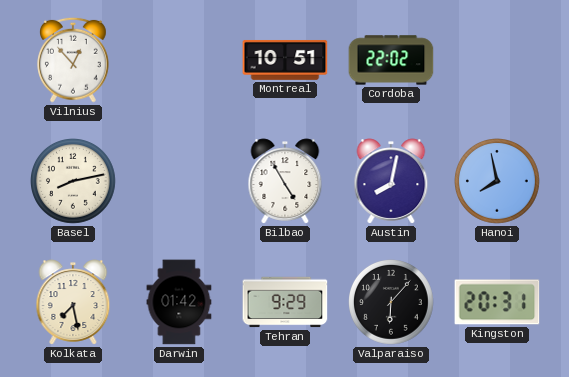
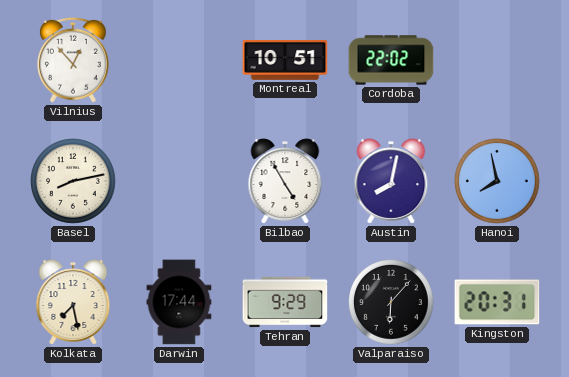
Darwin: 01:42 -> 17:44
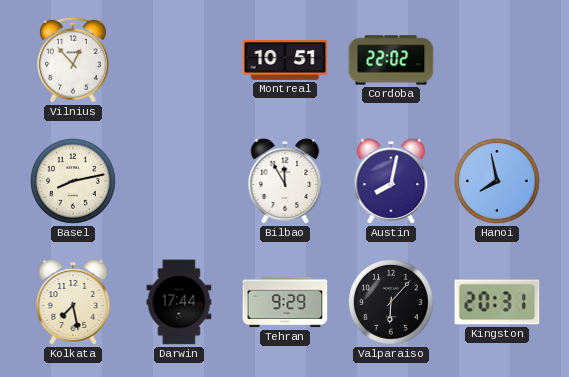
Bilbao: 4:55 -> 11:55
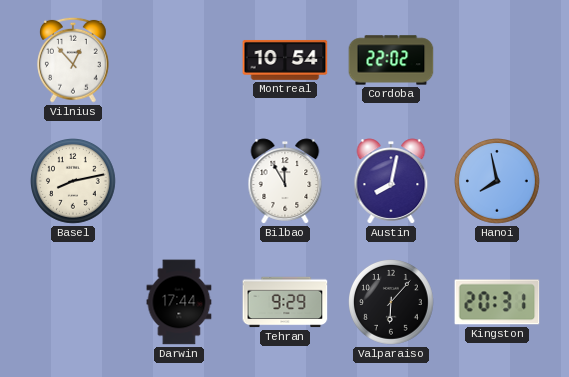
Montreal: 10:51 -> 10:54
Kolkata: 7:28 -> none
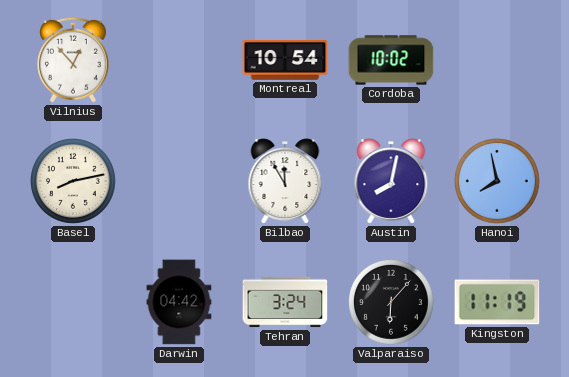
Cordoba: 22:02 -> 10:02
Darwin: 17:44 -> 04:42
Tehran: 9:29 -> 3:24
Kingston: 20:31 -> 11:19
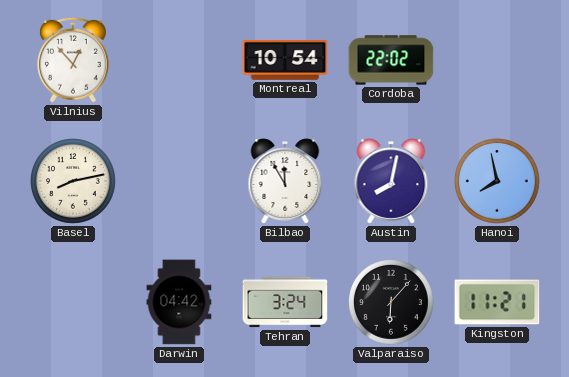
Cordoba: 10:02 -> 22:02
Kingston: 11:19 -> 11:21
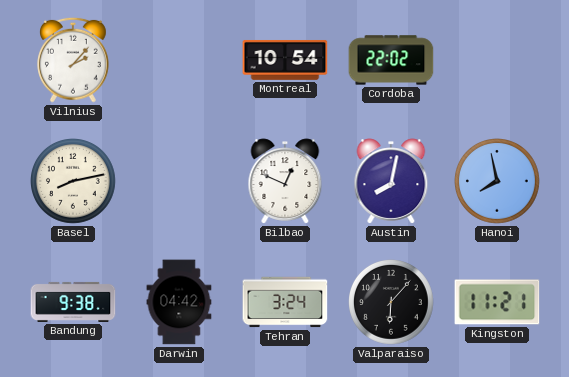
Vilnius: 12:53 -> 2:07
Bilbao: 11:55 -> 12:49
Bandung: none -> 9:38
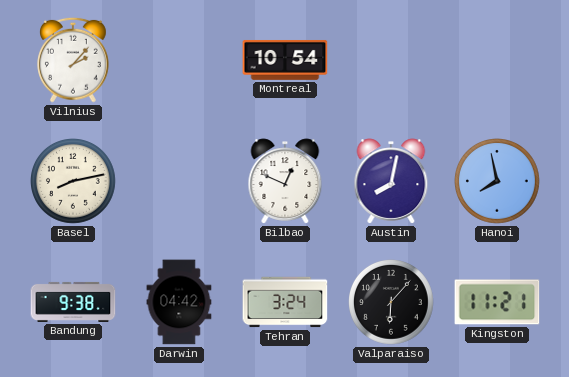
Cordoba: 22:02 -> none
